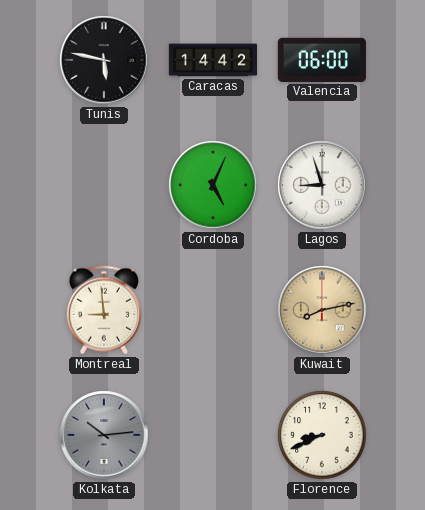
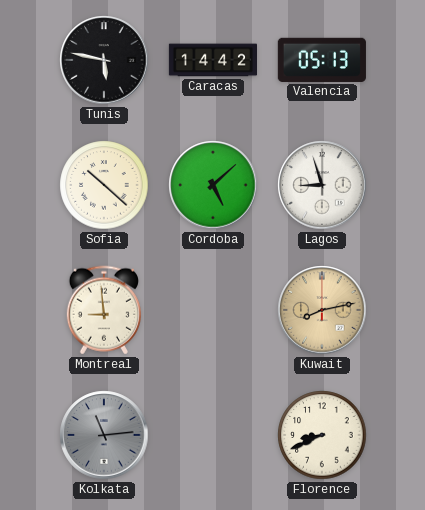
Valencia: 06:00 -> 05:13
Sofia: none -> 10:22
Cordoba: 5:04 -> 5:08
Kolkata: 10:14 -> 11:14
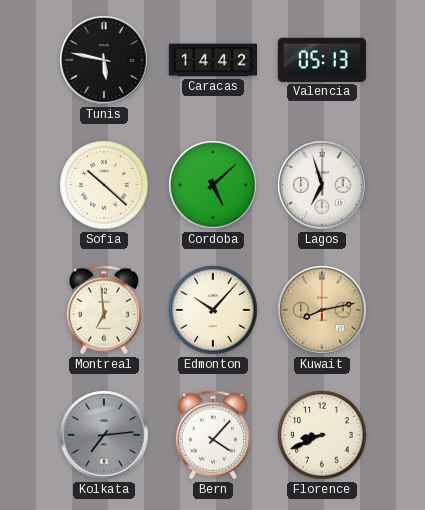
Lagos: 8:57 -> 6:57
Montreal: 8:59 -> 6:59
Edmonton: none -> 10:07
Kolkata: 11:14 -> 7:14
Bern: none -> 4:07
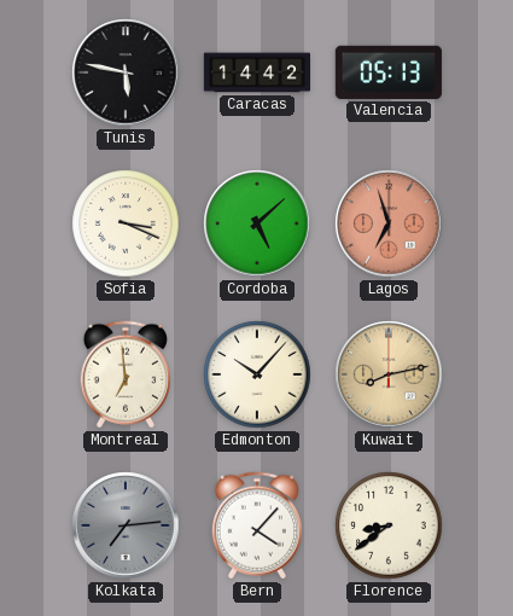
Sofia: 10:22 -> 3:19
Lagos dial: white -> salmon
Florence: 8:41 -> 8:39
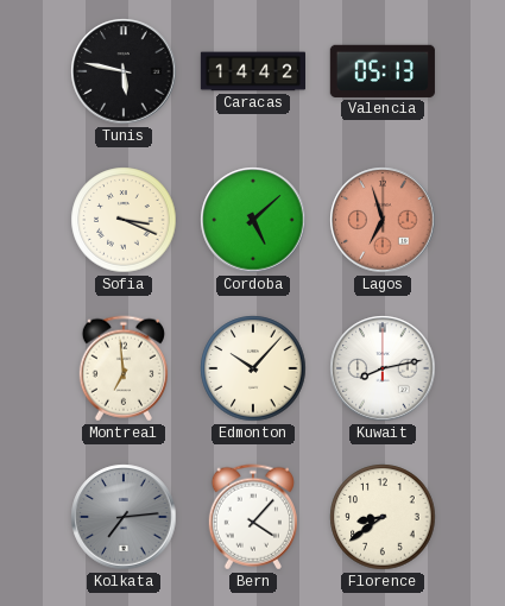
Kuwait dial: champagne -> white
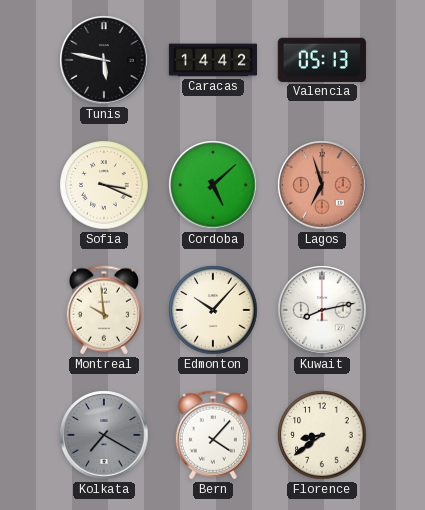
Montreal: 6:59 -> 9:59
Kolkata: 7:14 -> 7:20
